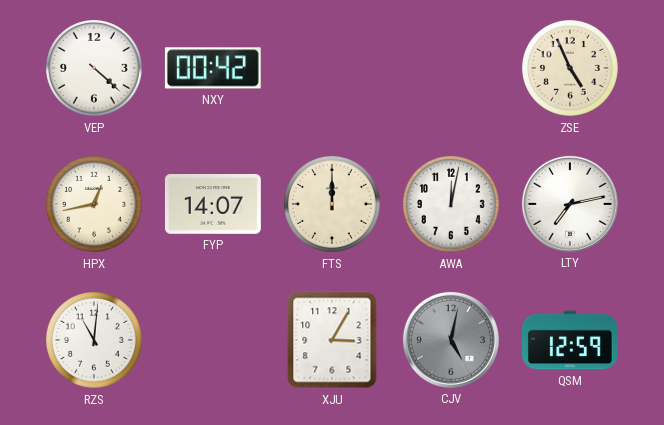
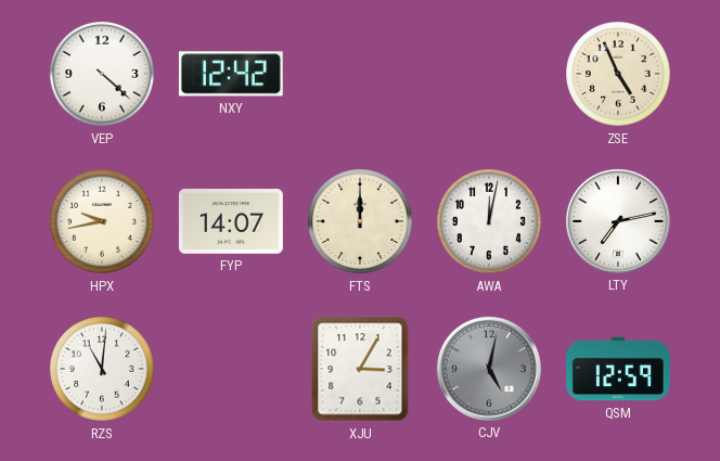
NXY: 00:42 -> 12:42
HPX: 12:43 -> 9:43
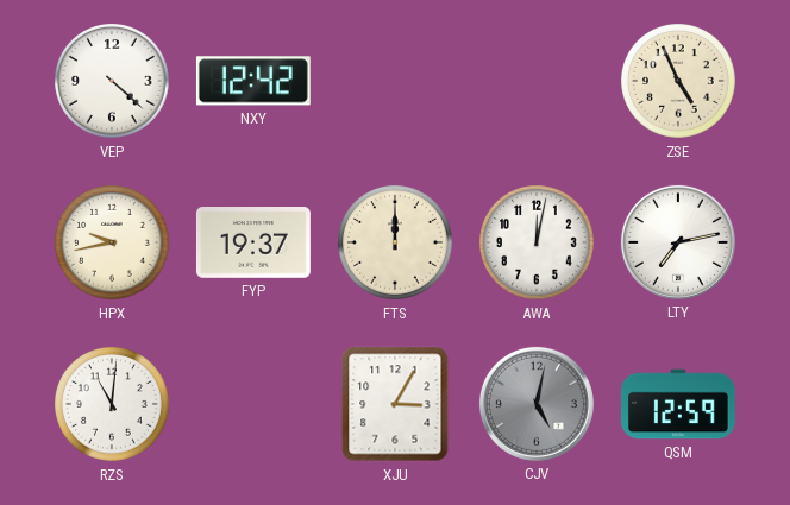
FYP: 14:07 -> 19:37
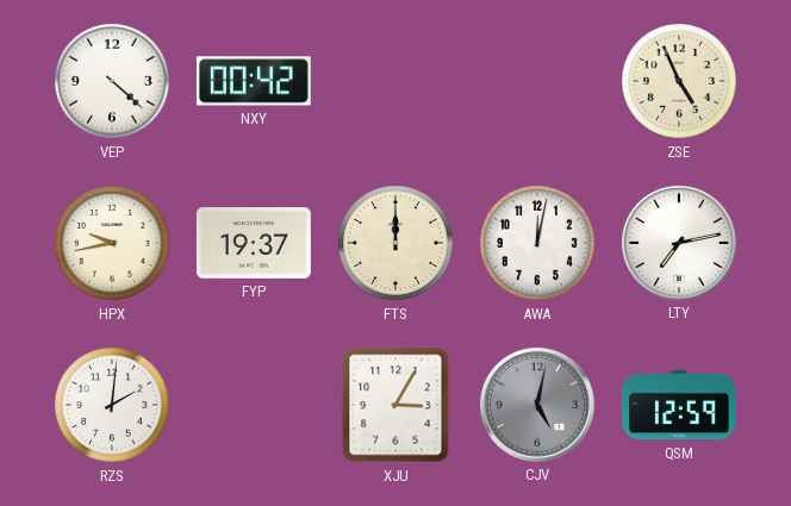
NXY: 12:42 -> 00:42
RZS: 11:01 -> 2:01
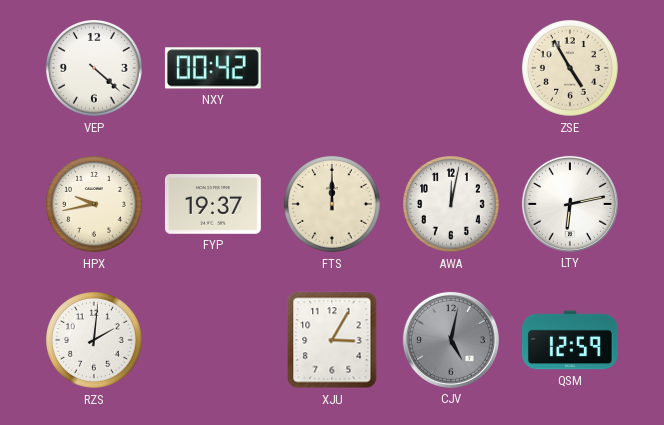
ZSE: 4:56 -> 4:55
LTY: 7:13 -> 6:13
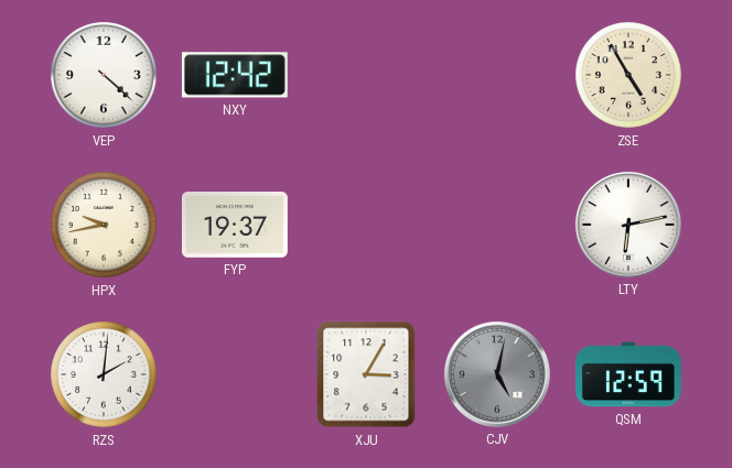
NXY: 00:42 -> 12:42
FTS: 12:00 -> none
AWA: 12:02 -> none
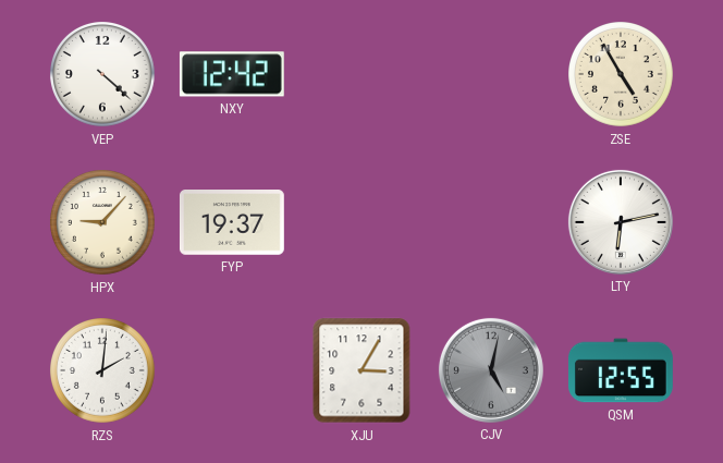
HPX: 9:43 -> 9:07
QSM: 12:59 -> 12:55
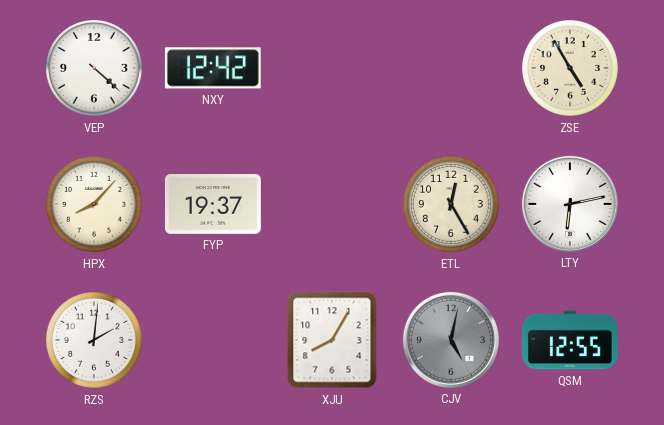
HPX: 9:07 -> 8:07
ETL: none -> 12:25
XJU: 3:05 -> 8:05
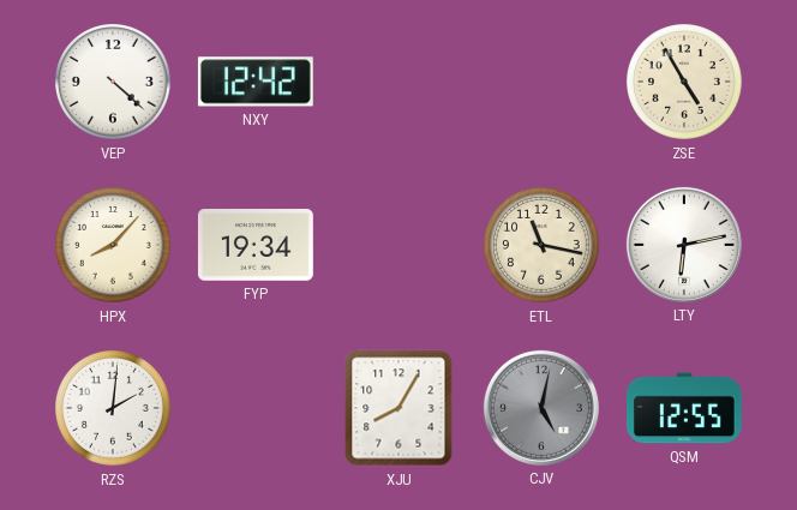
FYP: 19:37 -> 19:34
ETL: 12:25 -> 11:17
